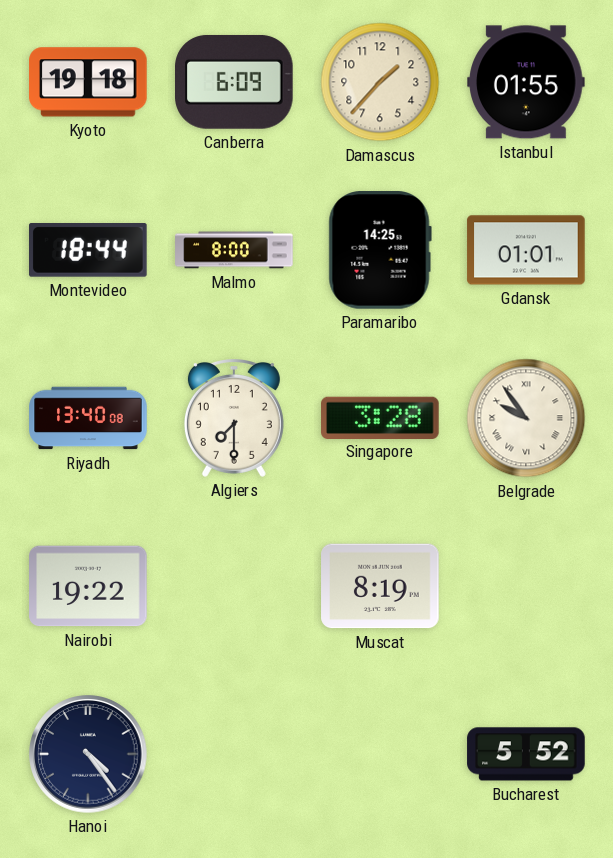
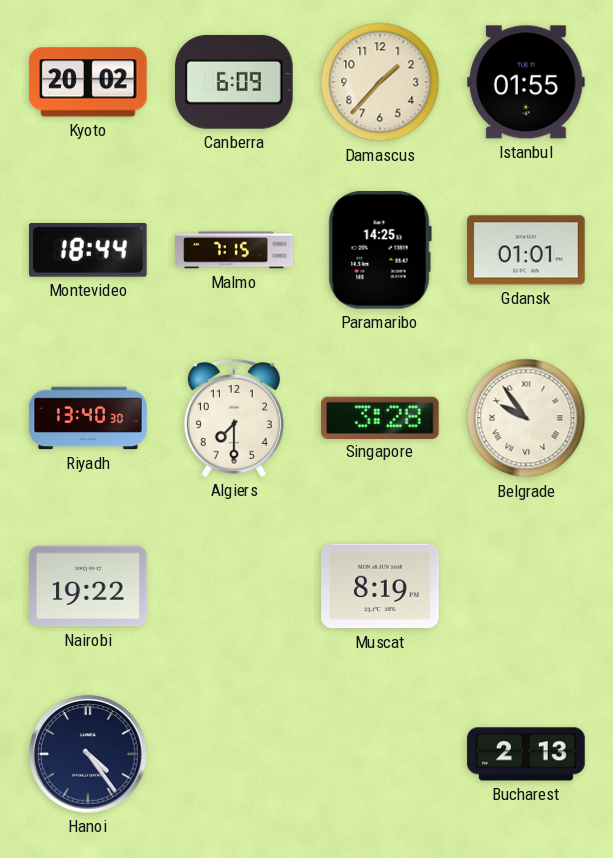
Kyoto: 19:18 -> 20:02
Malmo: 8:00 -> 7:15
Riyadh: 13:40:08 -> 13:40:30
Bucharest: 5:52 -> 2:13
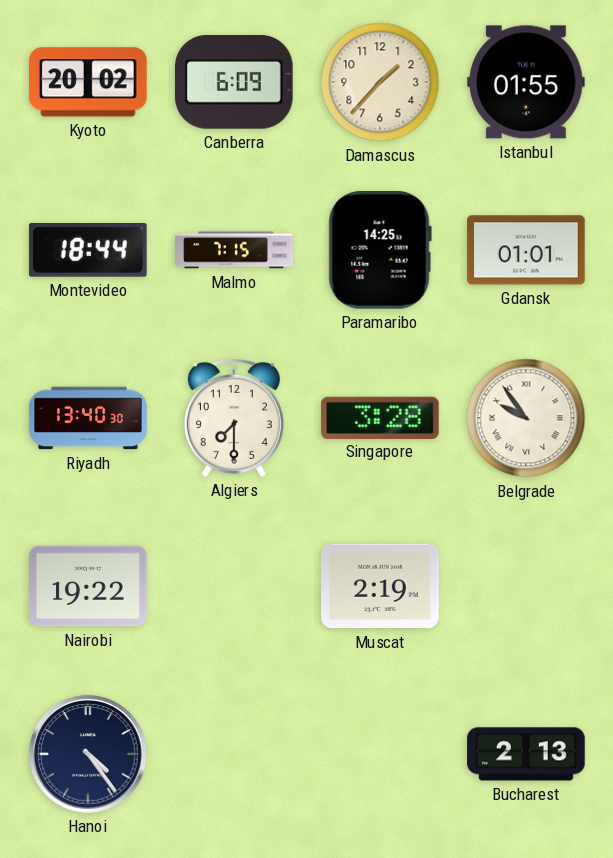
Muscat: 8:19 -> 2:19
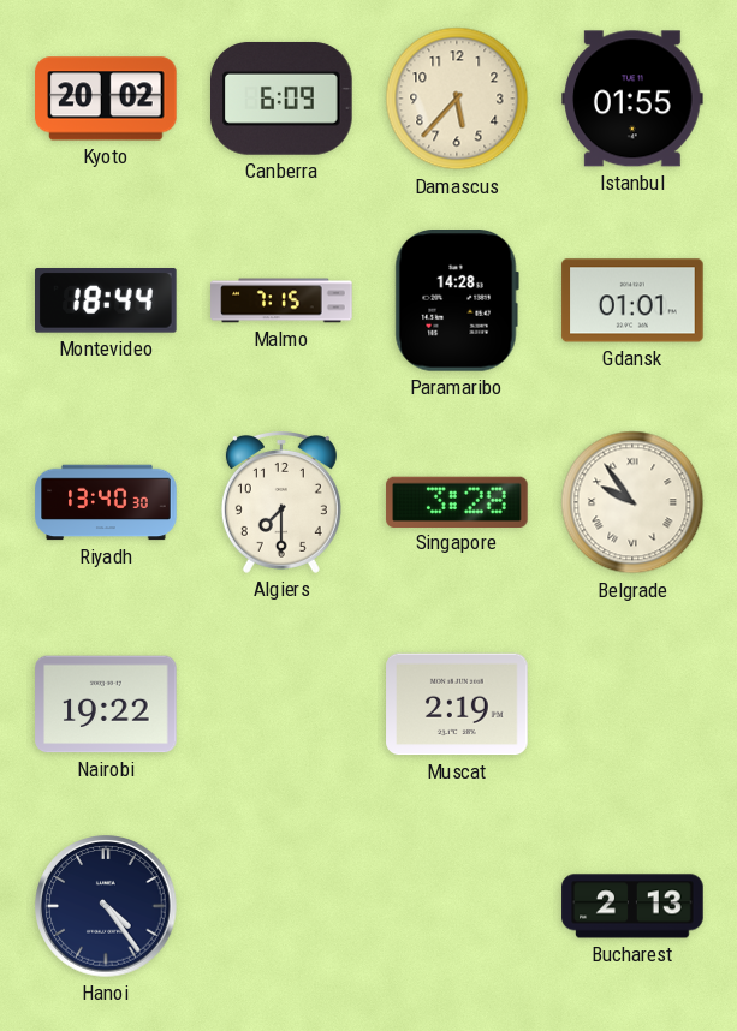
Damascus: 1:37 -> 5:37
Paramaribo: 14:25 -> 14:28
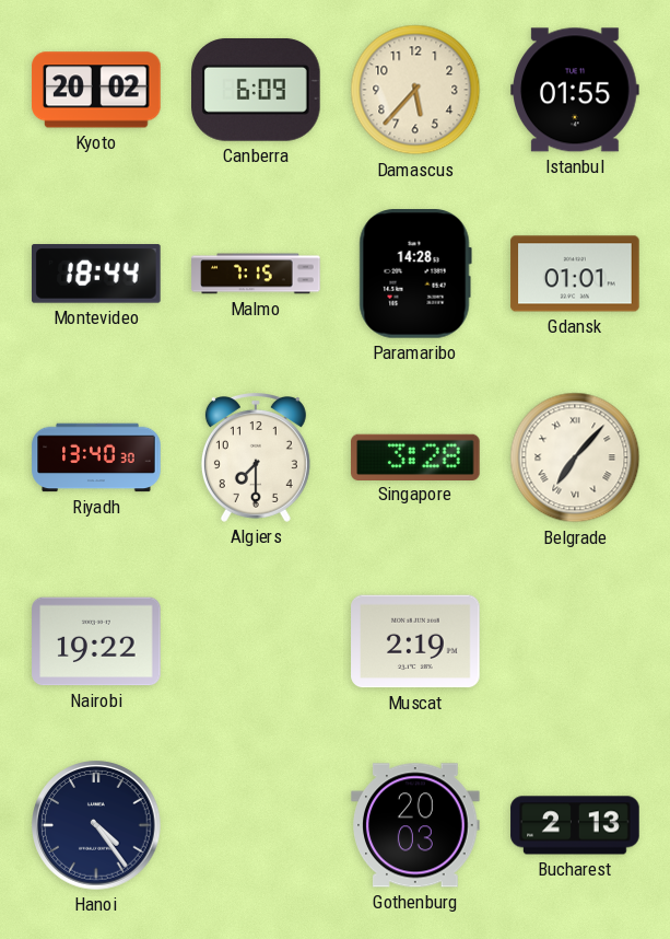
Belgrade: 9:54 -> 7:07
Gothenburg: none -> 20:03
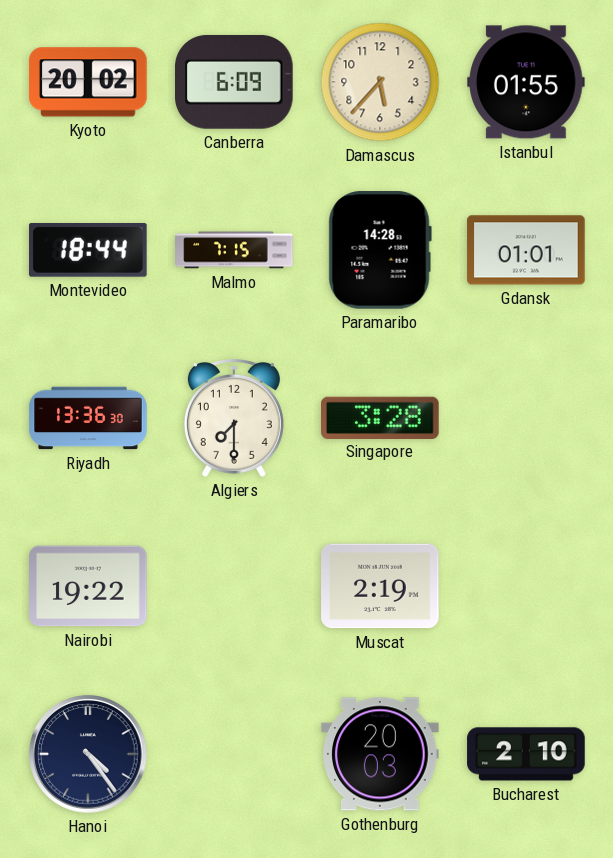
Riyadh: 13:40 -> 13:36
Belgrade: 7:07 -> none
Bucharest: 2:13 -> 2:10
